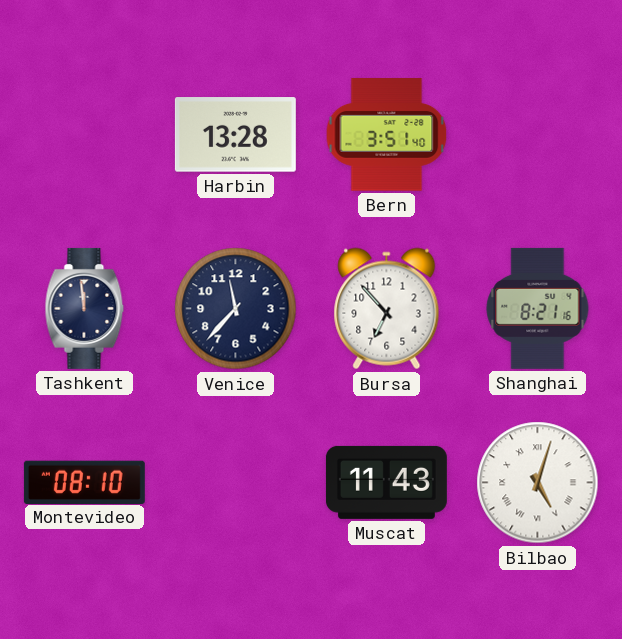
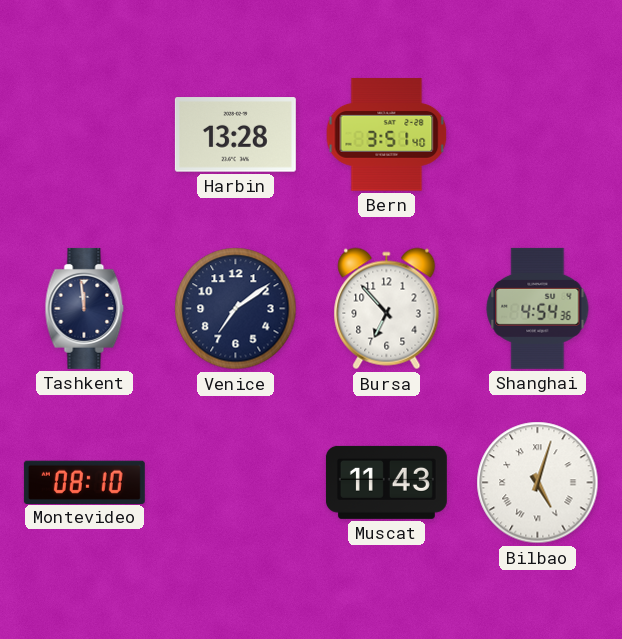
Venice: 11:37 -> 7:09
Shanghai: 8:21 -> 4:54
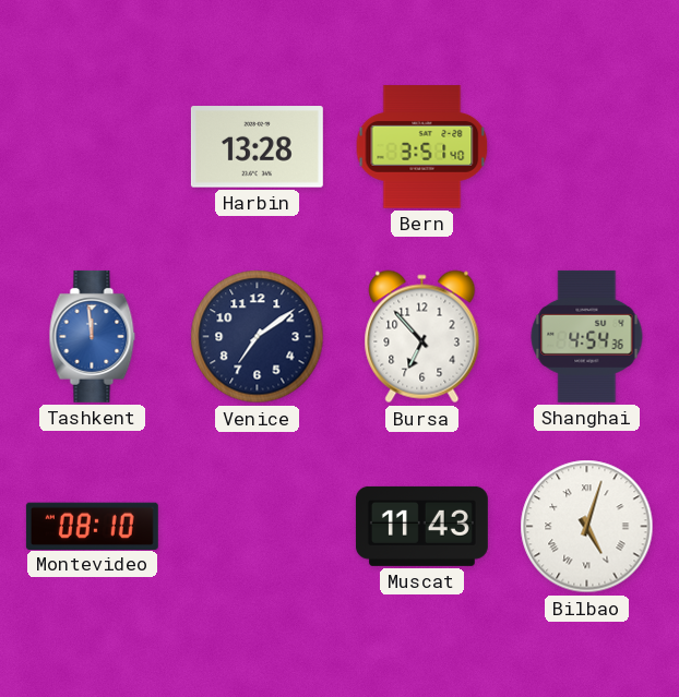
Tashkent dial: navy -> blue
